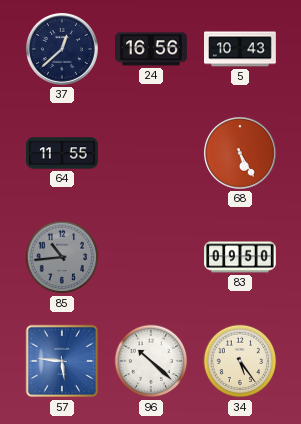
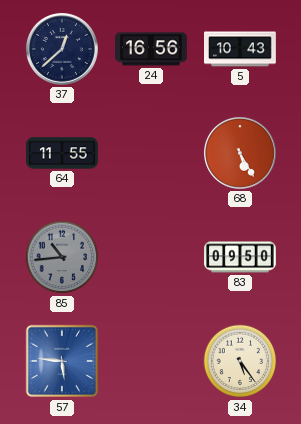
96: 10:22 -> none
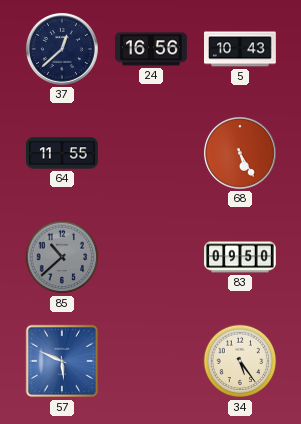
85: 10:44 -> 10:38
57: 5:46 -> 5:49
